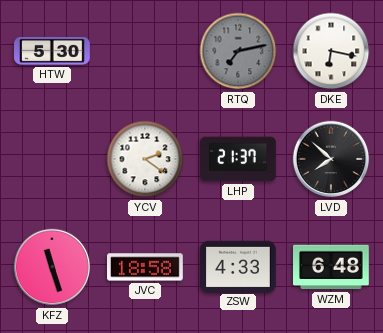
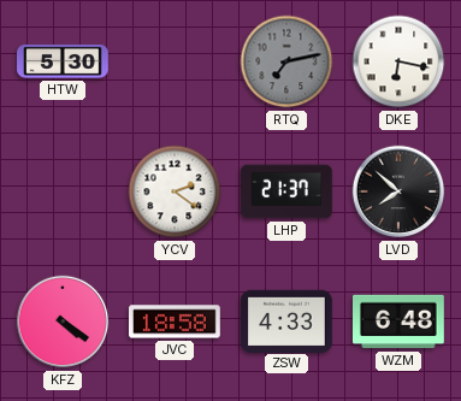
KFZ: 11:27 -> 4:21
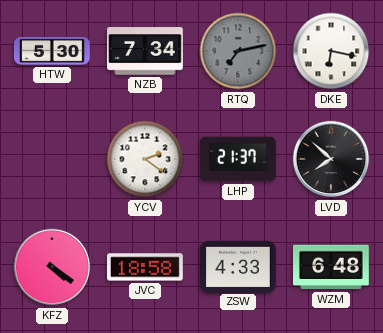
NZB: none -> 7:34
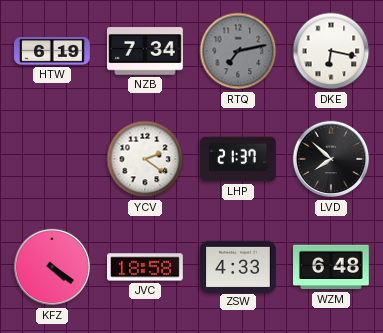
HTW: 5:30 -> 6:19
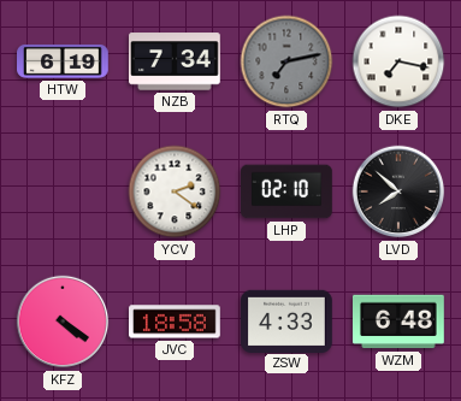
DKE: 6:17 -> 7:17
LHP: 21:37 -> 02:10
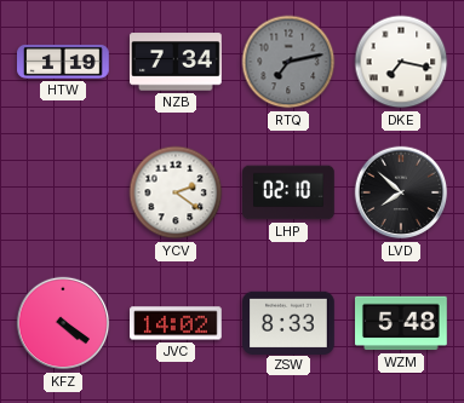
HTW: 6:19 -> 1:19
JVC: 18:58 -> 14:02
ZSW: 4:33 -> 8:33
WZM: 6:48 -> 5:48
